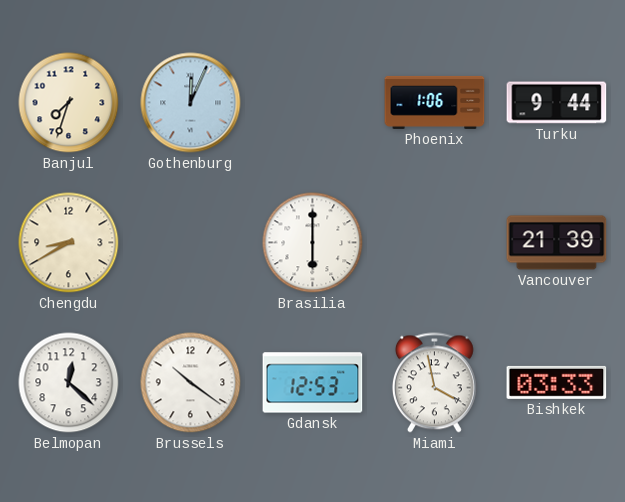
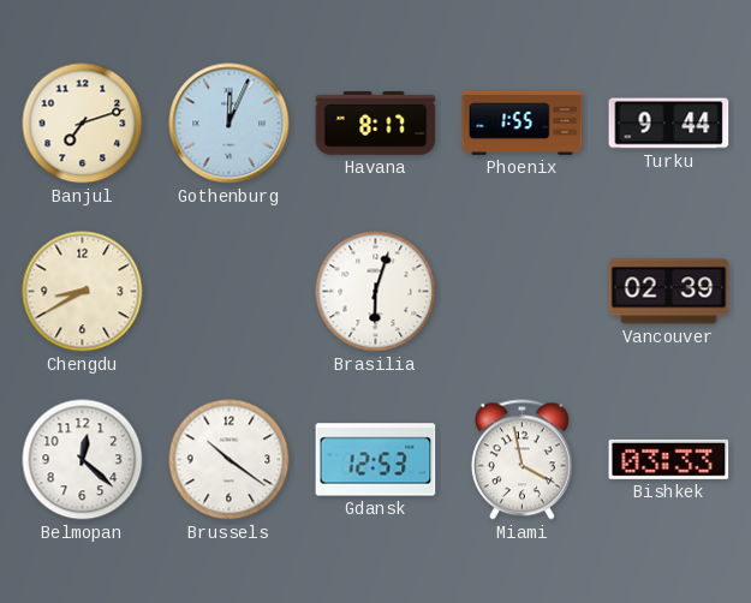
Banjul: 7:33 -> 7:12
Havana: none -> 8:17
Phoenix: 1:06 -> 1:55
Brasilia: 6:00 -> 6:03
Vancouver: 21:39 -> 02:39
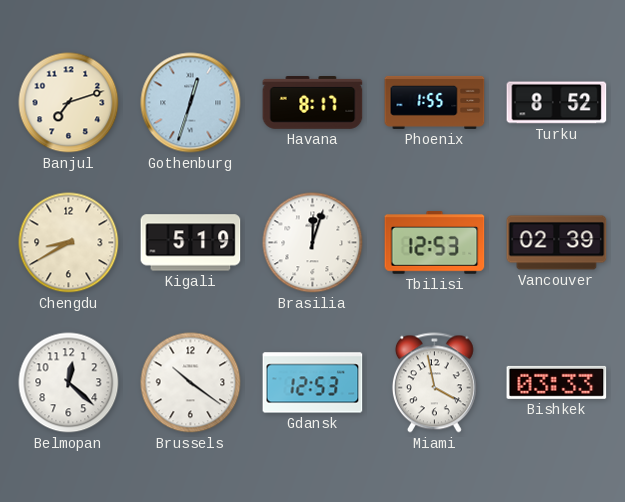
Gothenburg: 12:04 -> 12:33
Turku: 9:44 -> 8:52
Kigali: none -> 5:19
Brasilia: 6:03 -> 12:03
Tbilisi: none -> 12:53
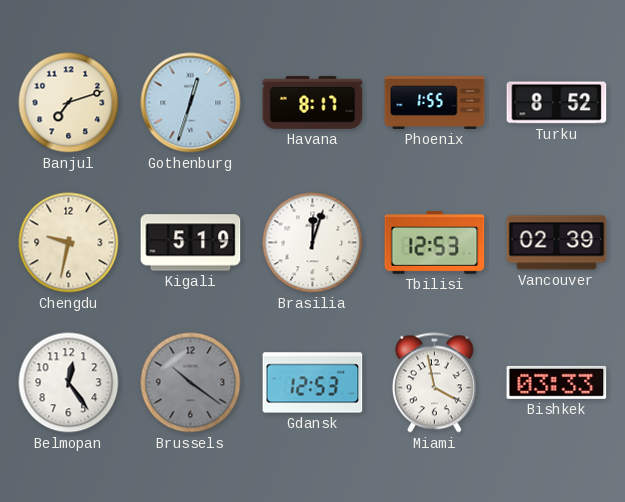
Chengdu: 8:40 -> 9:32
Belmopan: 12:22 -> 12:24
Brussels dial: white -> grey
